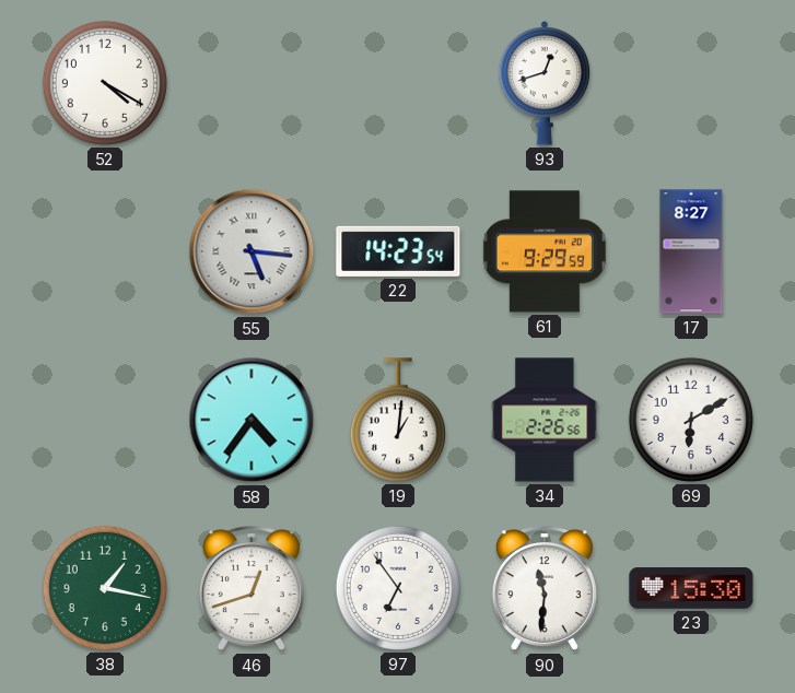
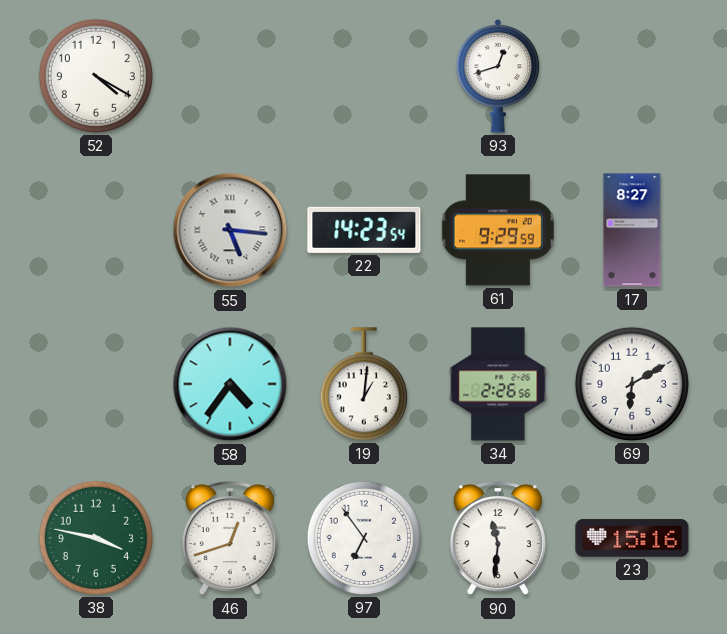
38: 1:17 -> 3:47
23: 15:30 -> 15:16
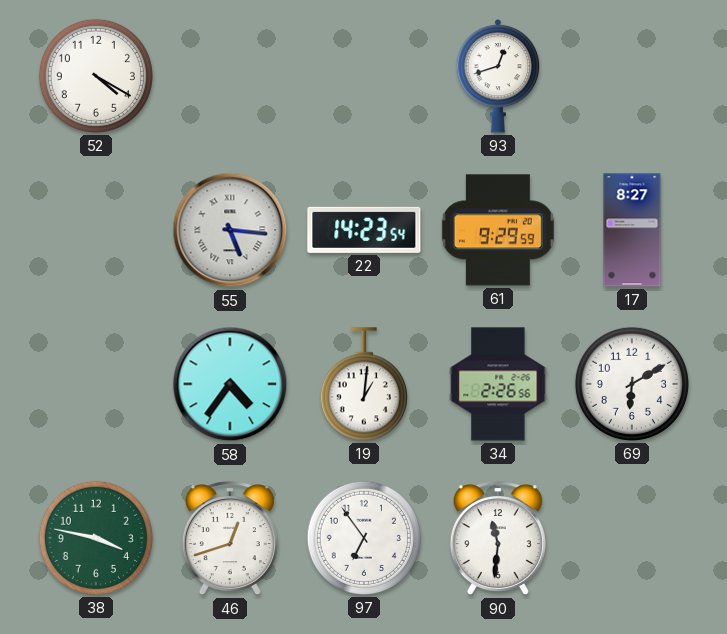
23: 15:16 -> none
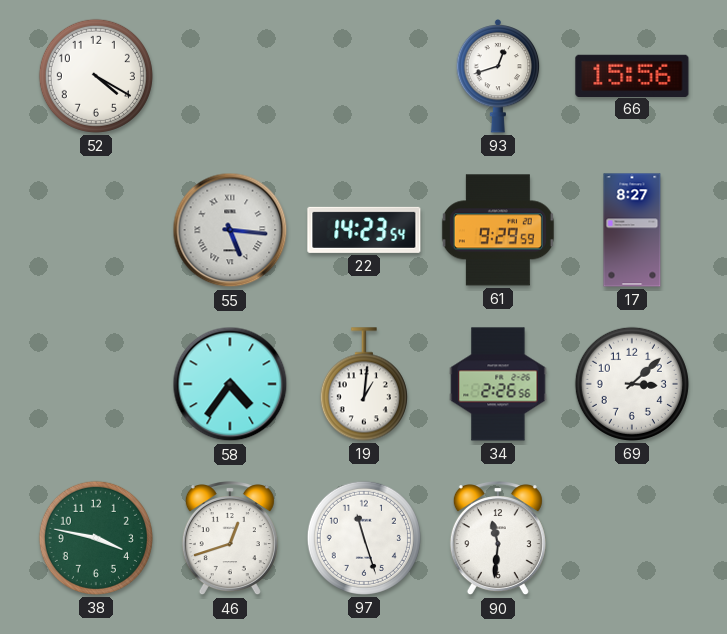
66: none -> 15:56
69: 6:10 -> 3:08
97: 6:54 -> 11:27
